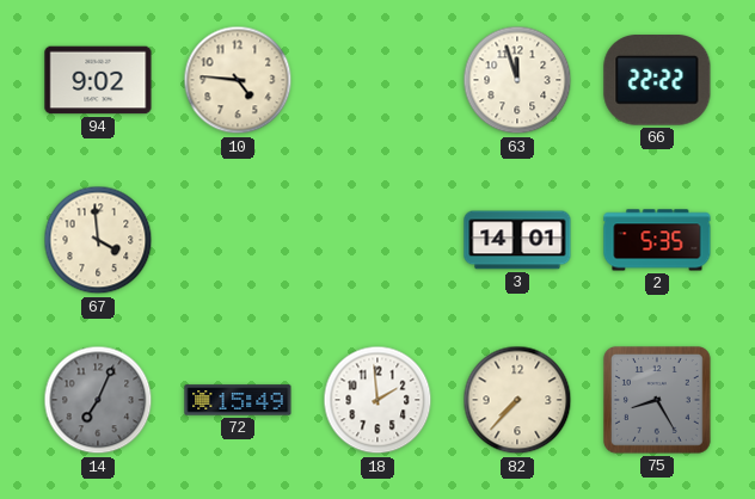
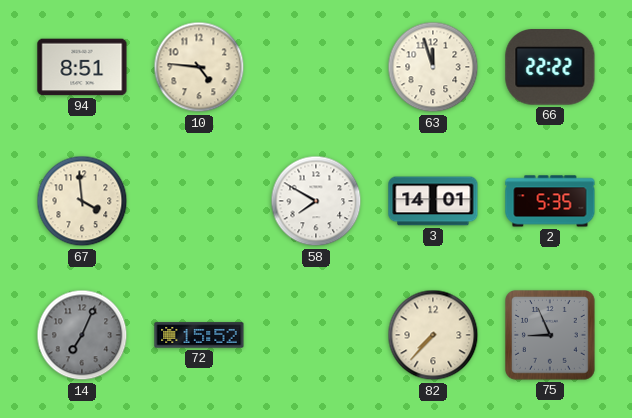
94: 9:02 -> 8:51
58: none -> 7:50
72: 15:49 -> 15:52
18: 1:59 -> none
75: 8:25 -> 8:56
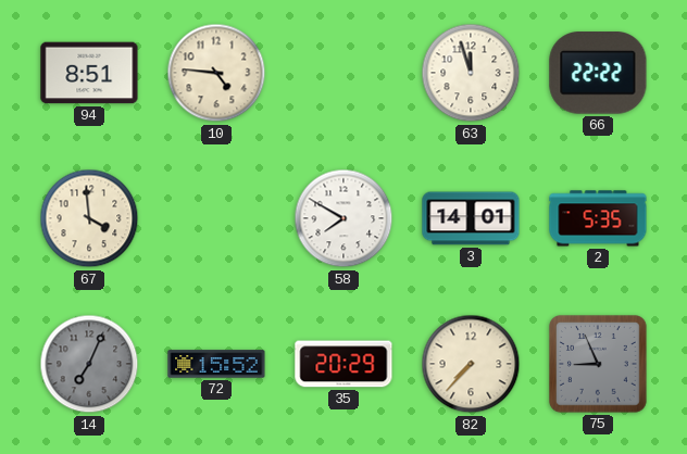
35: none -> 20:29
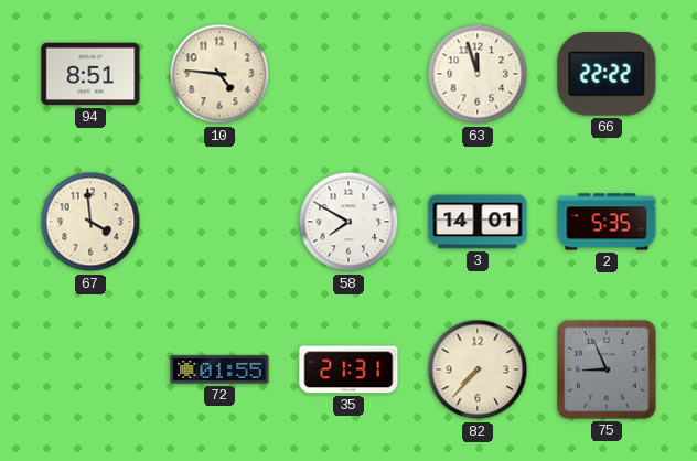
14: 7:04 -> none
72: 15:52 -> 01:55
35: 20:29 -> 21:31
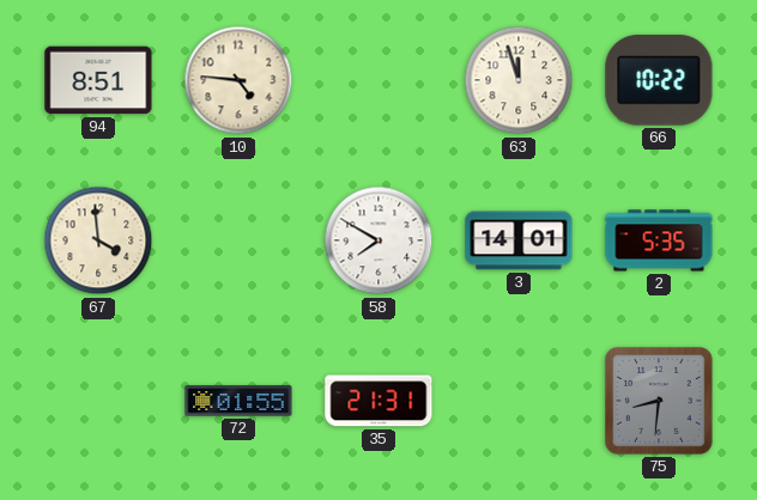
66: 22:22 -> 10:22
82: 7:37 -> none
75: 8:56 -> 8:31
